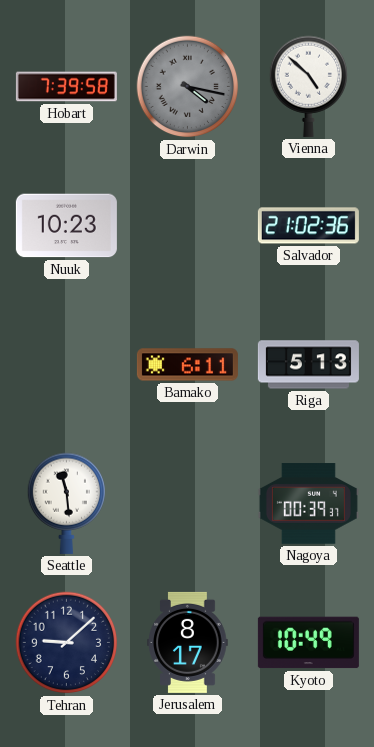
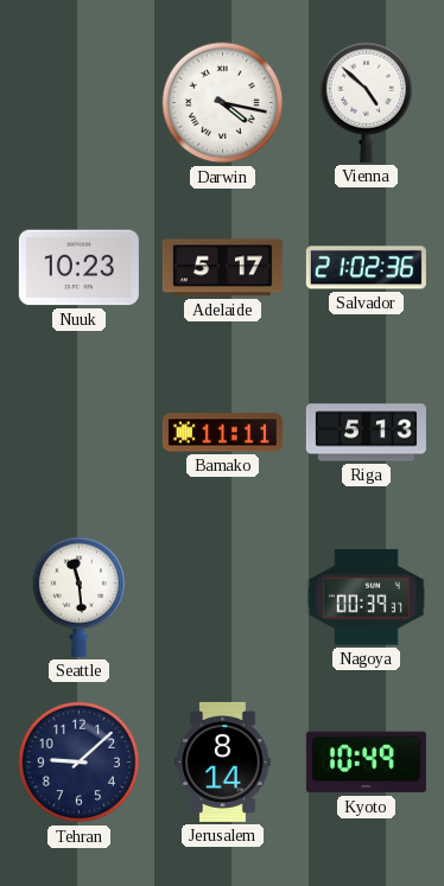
Hobart: 7:39 -> none
Darwin dial: grey -> white
Adelaide: none -> 5:17
Bamako: 6:11 -> 11:11
Jerusalem: 8:17 -> 8:14
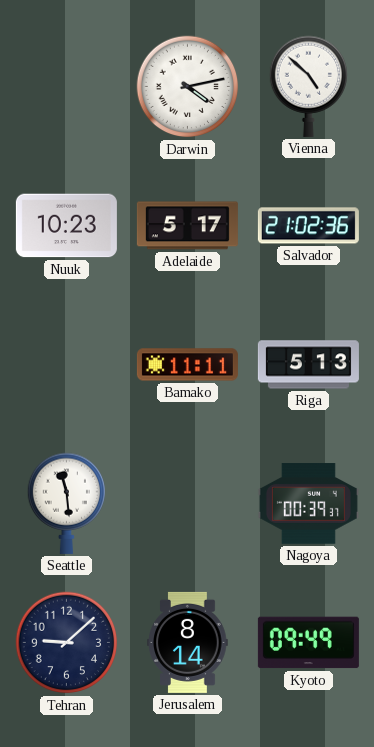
Darwin: 4:17 -> 4:13
Kyoto: 10:49 -> 09:49
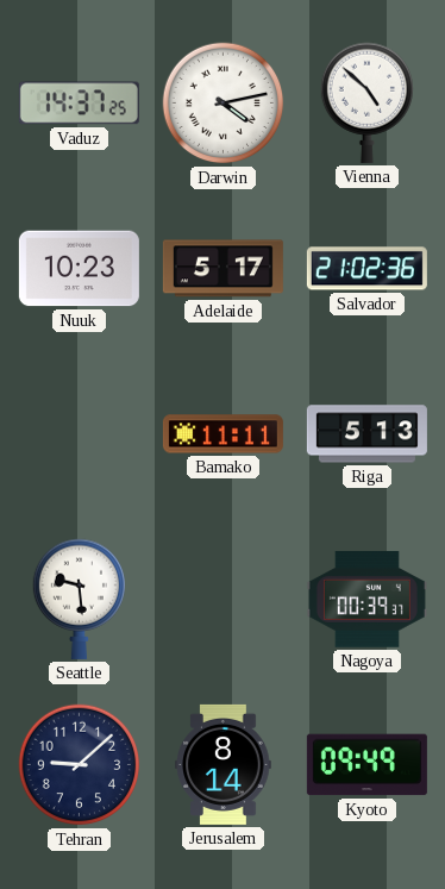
Vaduz: none -> 14:37
Seattle: 11:29 -> 9:29
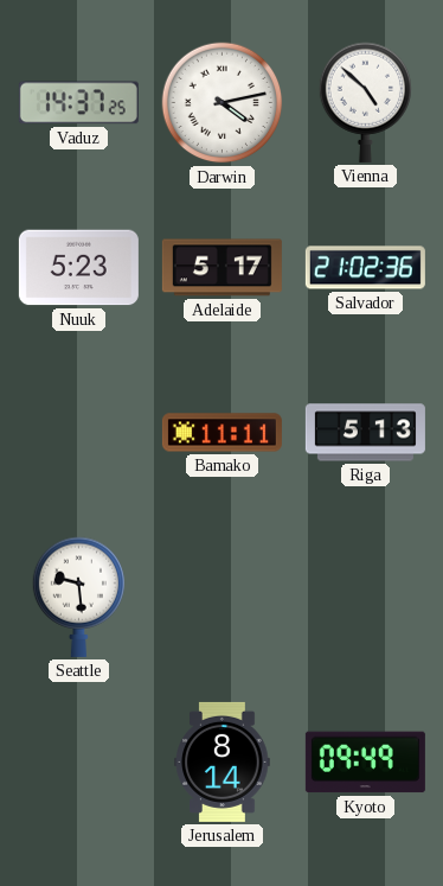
Nuuk: 10:23 -> 5:23
Nagoya: 00:39 -> none
Tehran: 9:08 -> none
